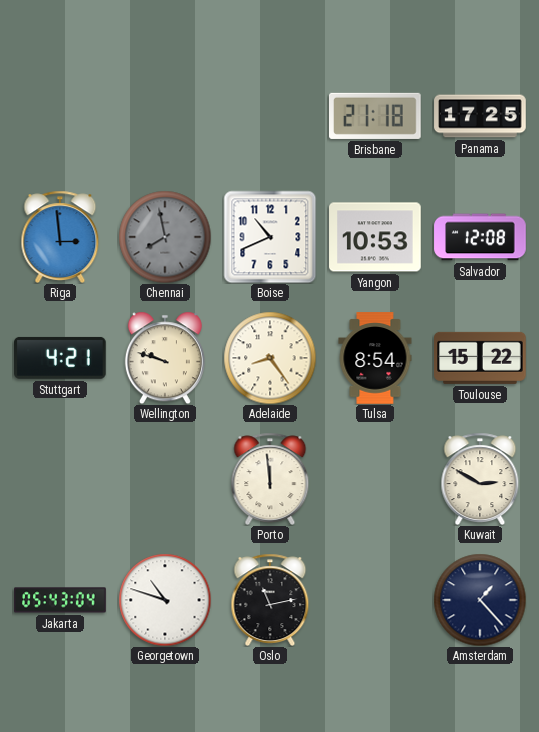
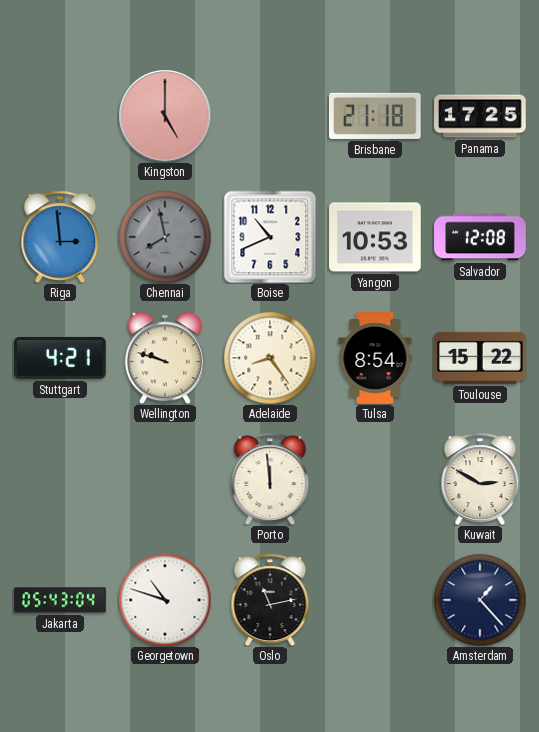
Kingston: none -> 5:00
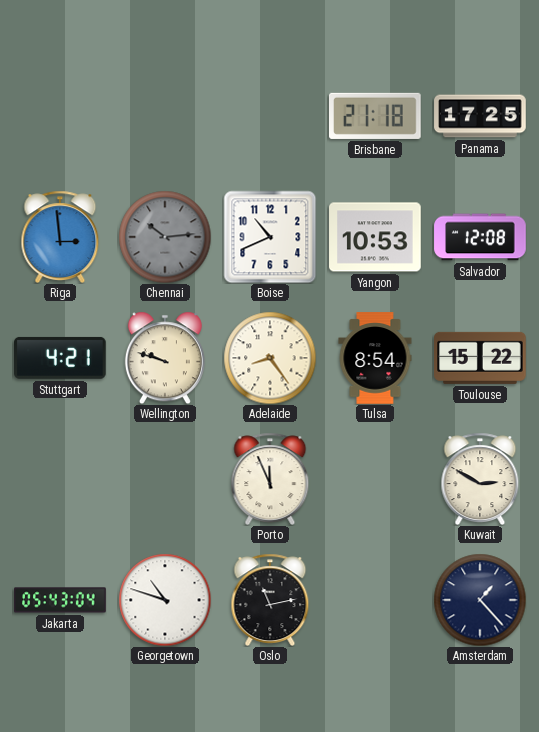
Kingston: 5:00 -> none
Chennai: 7:58 -> 10:14
Porto: 11:59 -> 11:56
